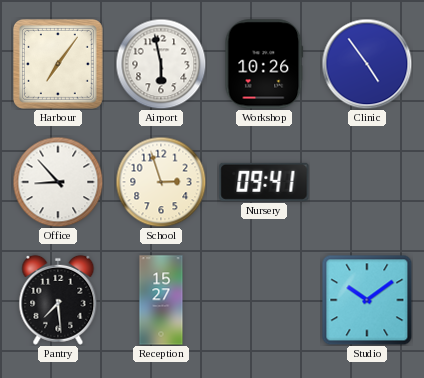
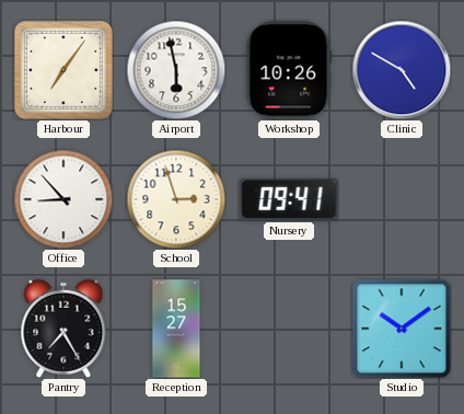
Clinic: 4:54 -> 4:50
Pantry: 7:29 -> 7:25
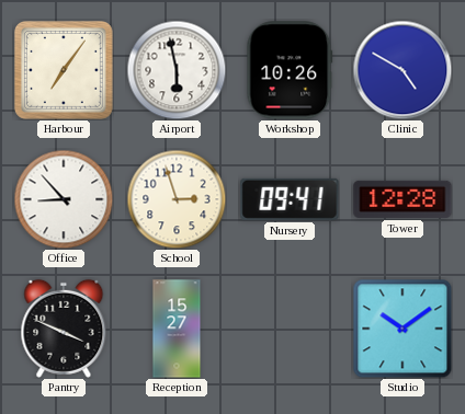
Tower: none -> 12:28
Pantry: 7:25 -> 3:49
